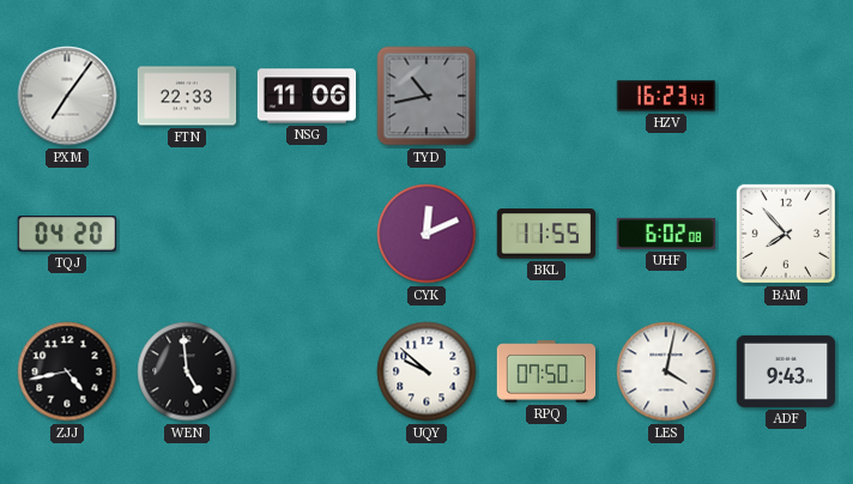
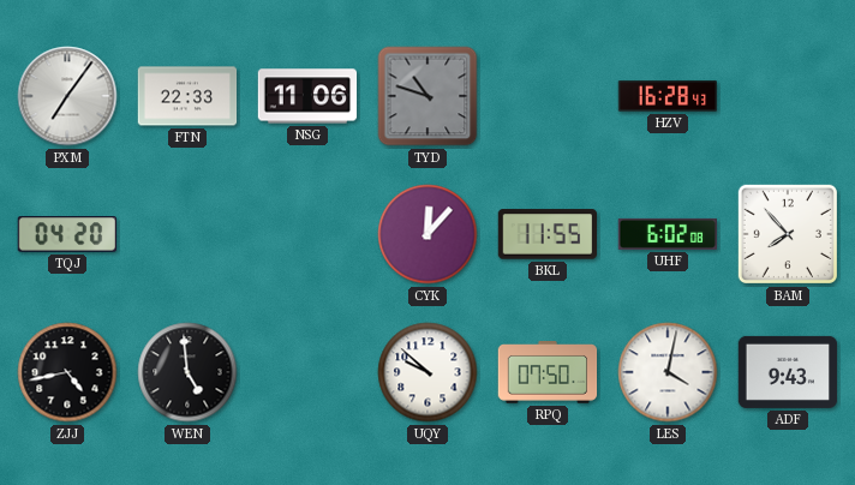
TYD: 10:43 -> 10:48
HZV: 16:23 -> 16:28
CYK: 12:11 -> 12:07
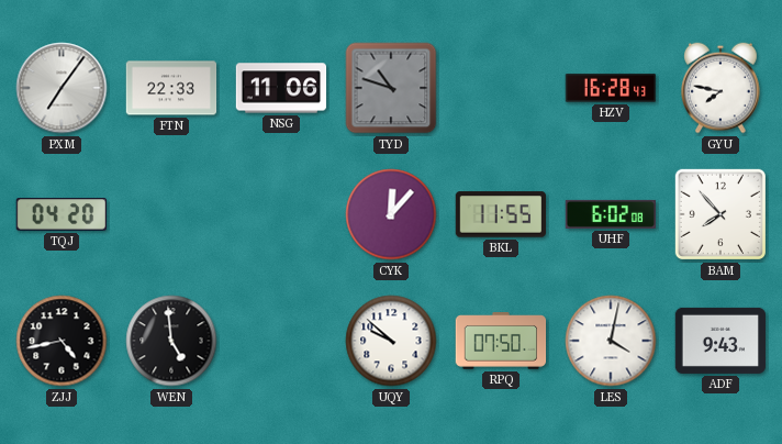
GYU: none -> 7:47
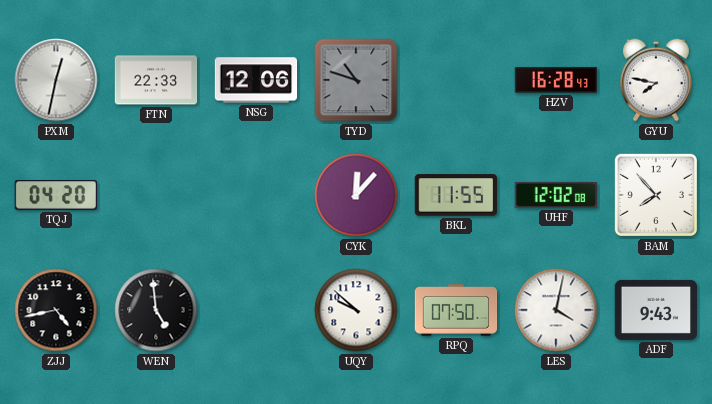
PXM: 7:06 -> 12:32
NSG: 11:06 -> 12:06
UHF: 6:02 -> 12:02
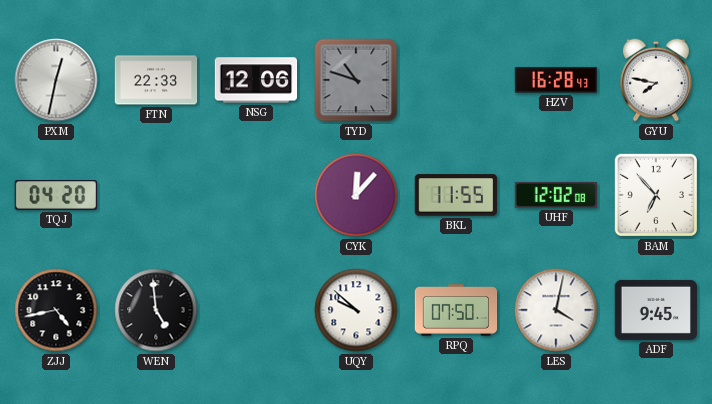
BAM: 7:53 -> 6:53
ADF: 9:43 -> 9:45
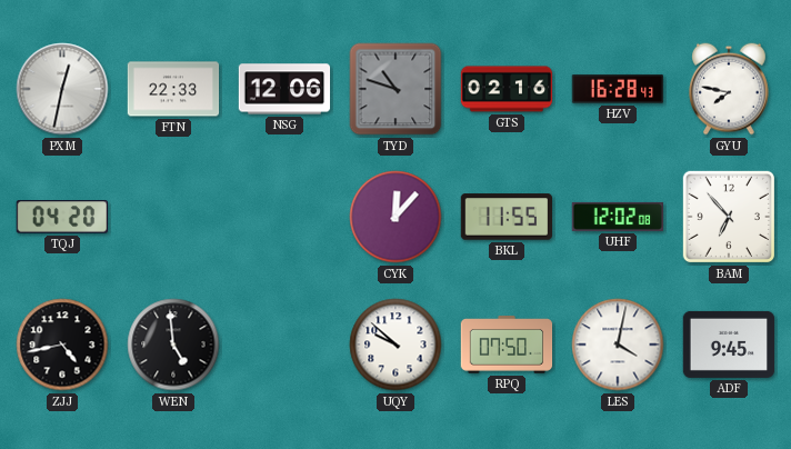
GTS: none -> 02:16
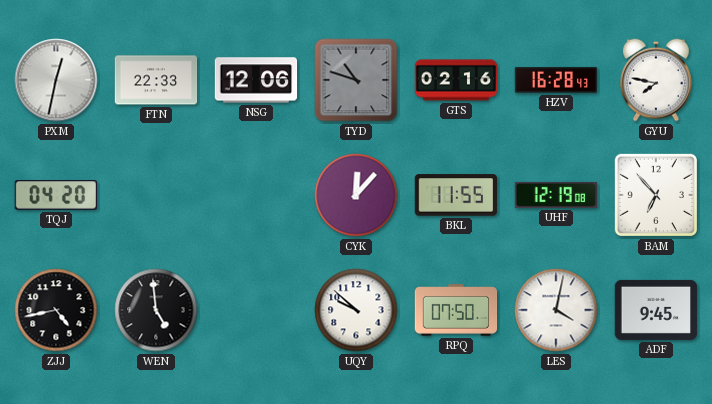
UHF: 12:02 -> 12:19
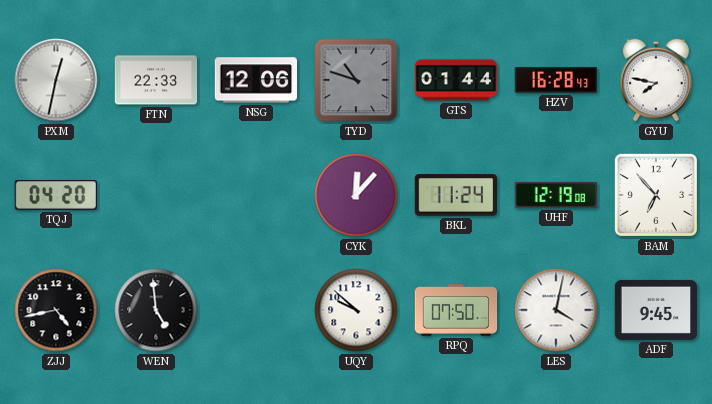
GTS: 02:16 -> 01:44
BKL: 11:55 -> 11:24
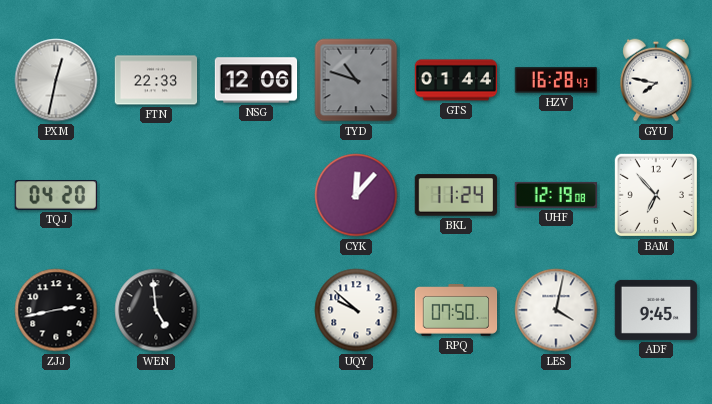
ZJJ: 4:43 -> 2:43
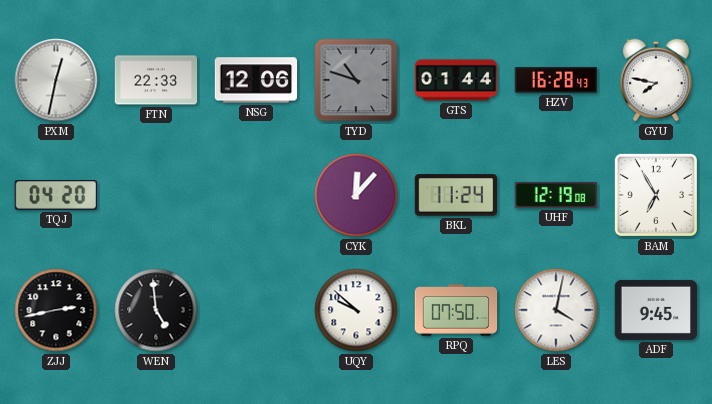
BAM: 6:53 -> 6:55
